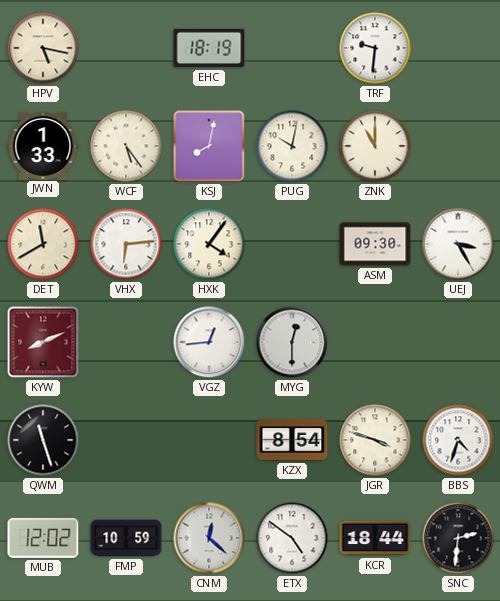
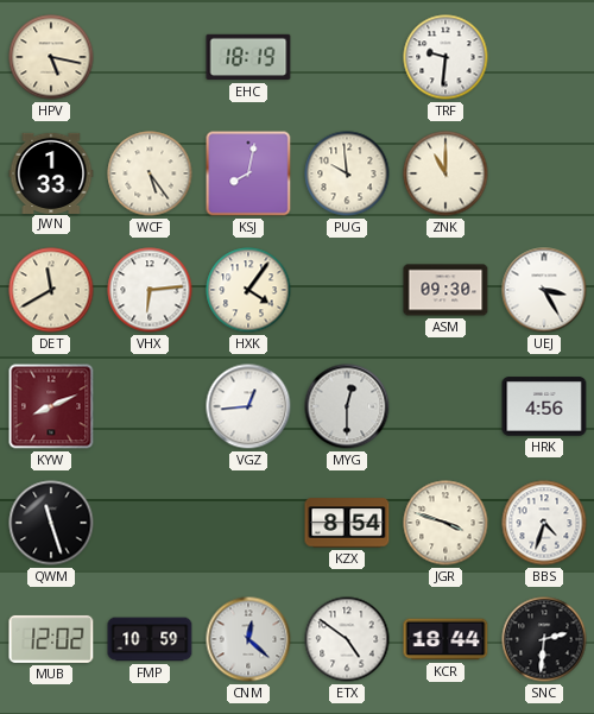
PUG: 10:02 -> 9:59
HRK: none -> 4:56
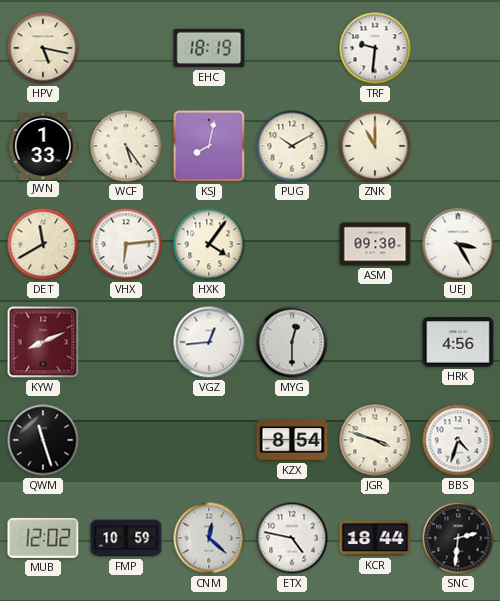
PUG: 9:59 -> 10:10
ETX: 4:51 -> 4:47
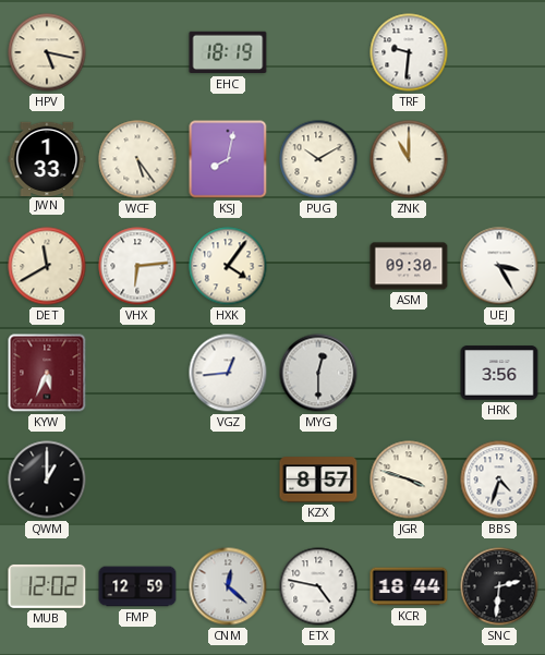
KYW: 8:11 -> 5:34
HRK: 4:56 -> 3:56
QWM: 11:27 -> 1:00
KZX: 8:54 -> 8:57
FMP: 10:59 -> 12:59
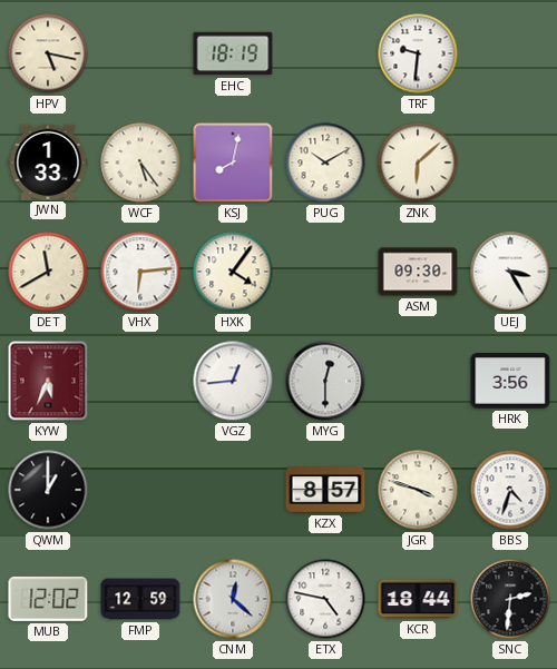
ZNK: 11:00 -> 6:08
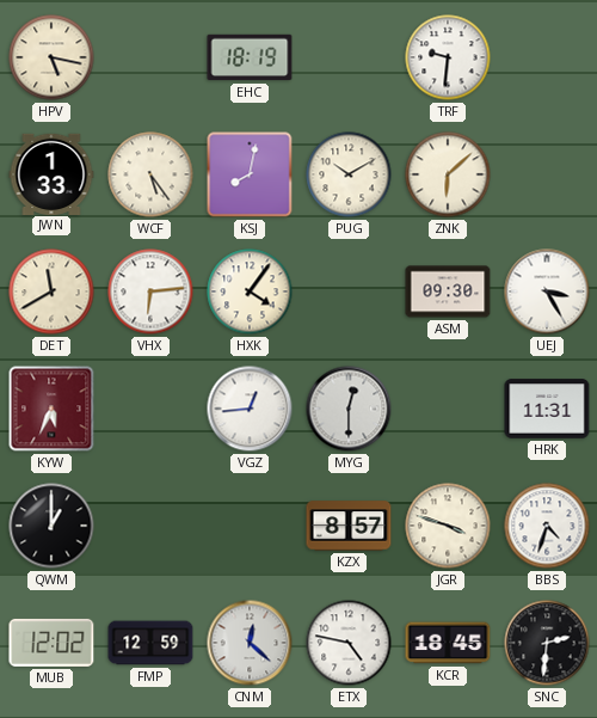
HRK: 3:56 -> 11:31
KCR: 18:44 -> 18:45
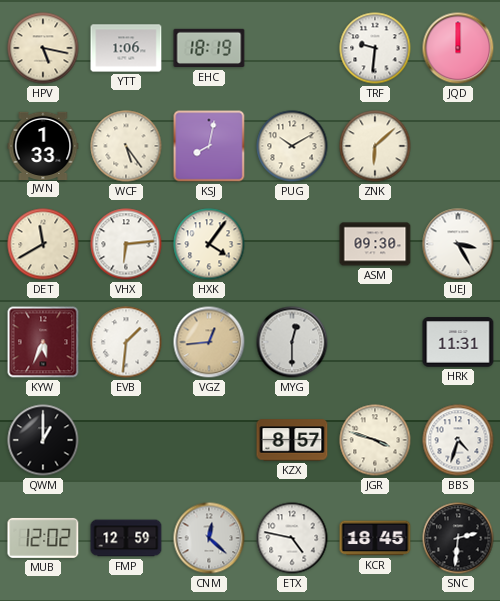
YTT: none -> 1:06
JQD: none -> 12:00
EVB: none -> 1:31
VGZ dial: white -> champagne
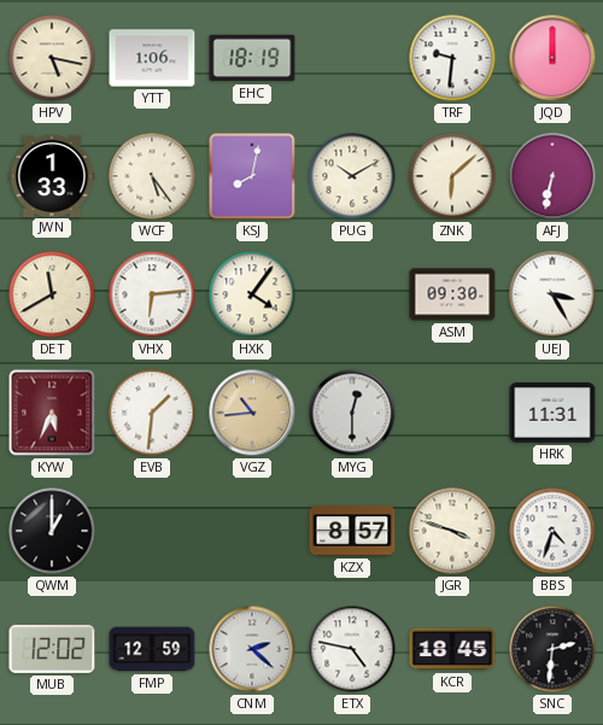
AFJ: none -> 6:32
VGZ: 12:44 -> 10:44
CNM: 12:22 -> 2:22
